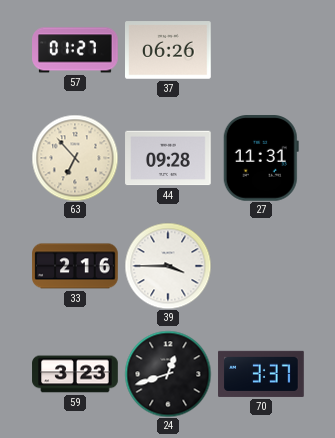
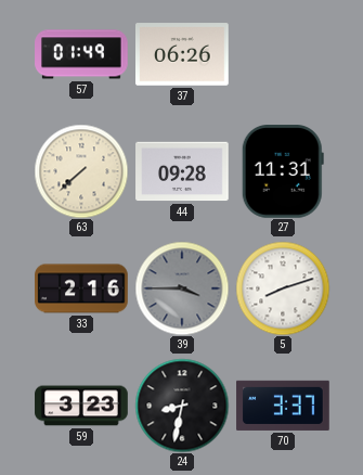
57: 01:27 -> 01:49
63: 6:53 -> 7:38
39 dial: white -> grey
5: none -> 8:12
24: 12:42 -> 8:32
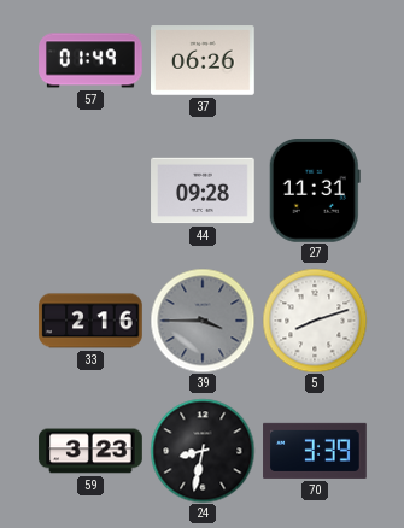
63: 7:38 -> none
70: 3:37 -> 3:39
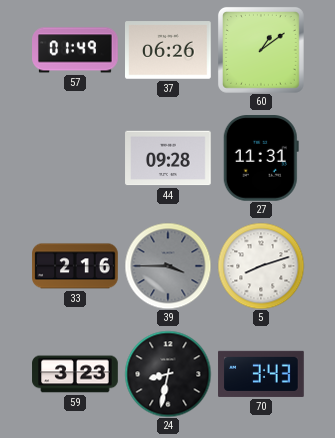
60: none -> 1:09
70: 3:39 -> 3:43
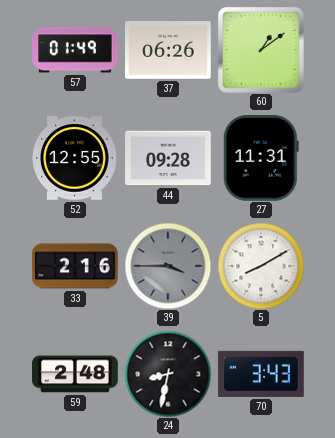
52: none -> 12:55
5: 8:12 -> 8:10
59: 3:23 -> 2:48
